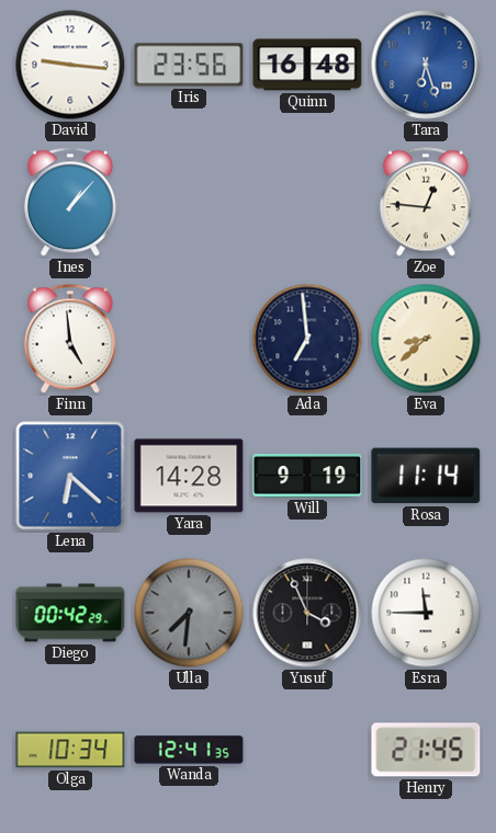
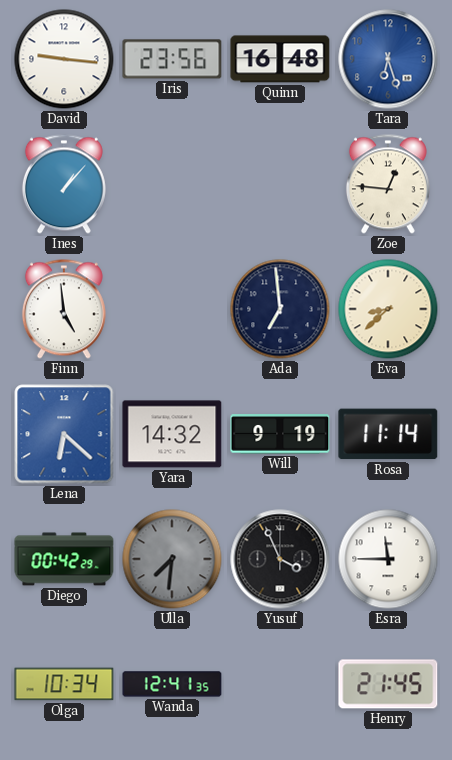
Yara: 14:28 -> 14:32
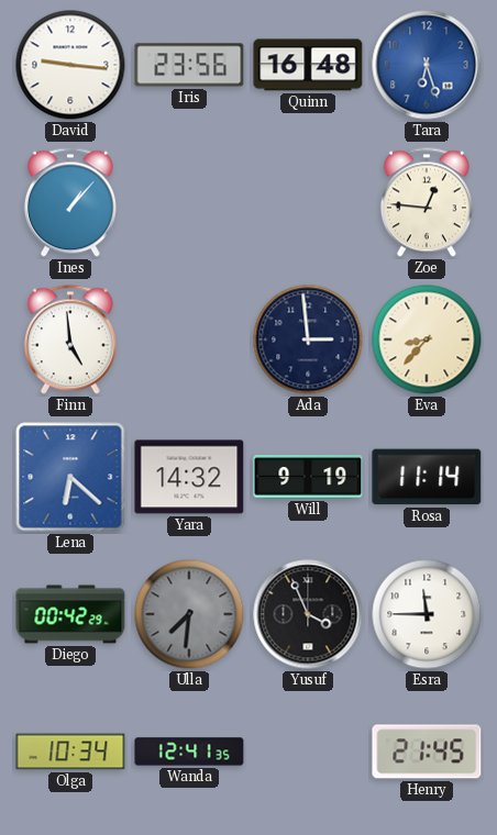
Ada: 6:59 -> 2:59
Eva: 8:38 -> 8:37
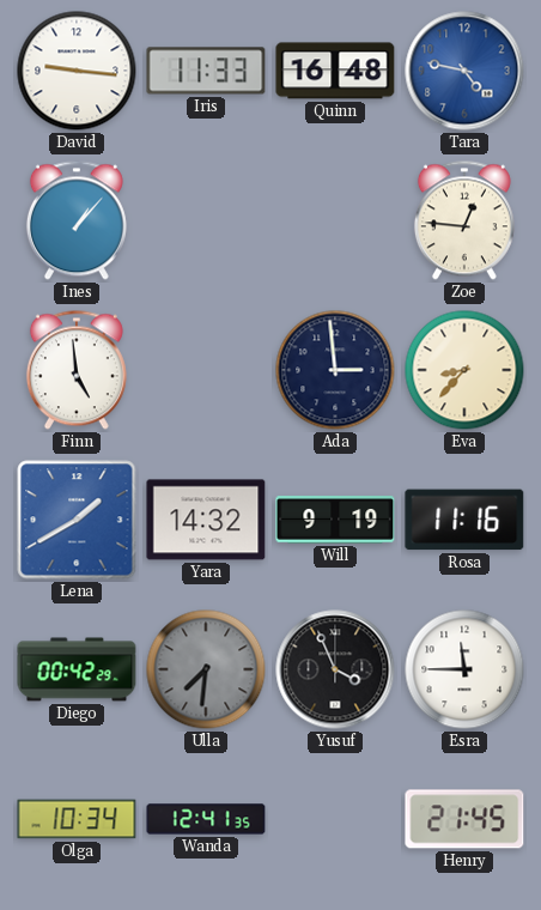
Iris: 23:56 -> 11:33
Tara: 6:27 -> 4:47
Lena: 6:22 -> 1:40
Rosa: 11:14 -> 11:16
